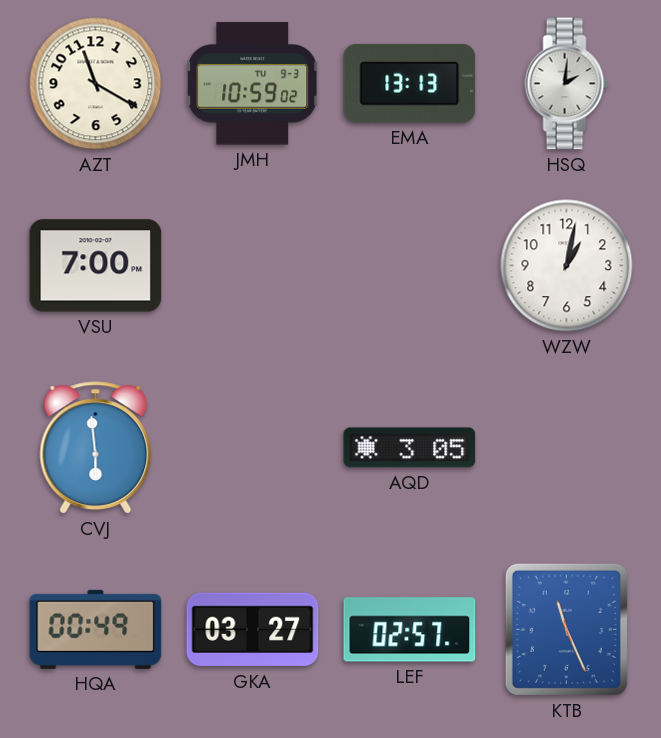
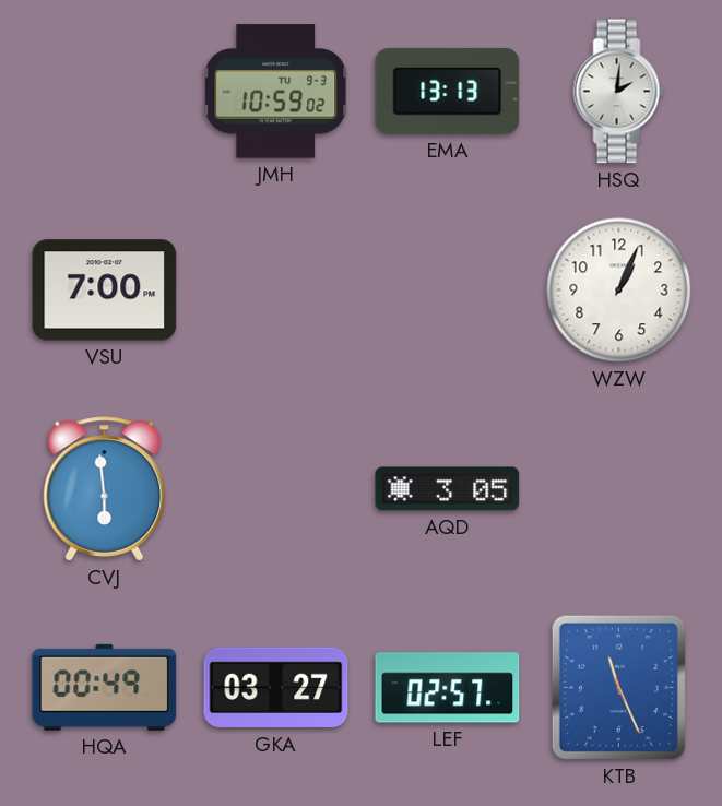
AZT: 11:20 -> none
WZW: 1:02 -> 1:04
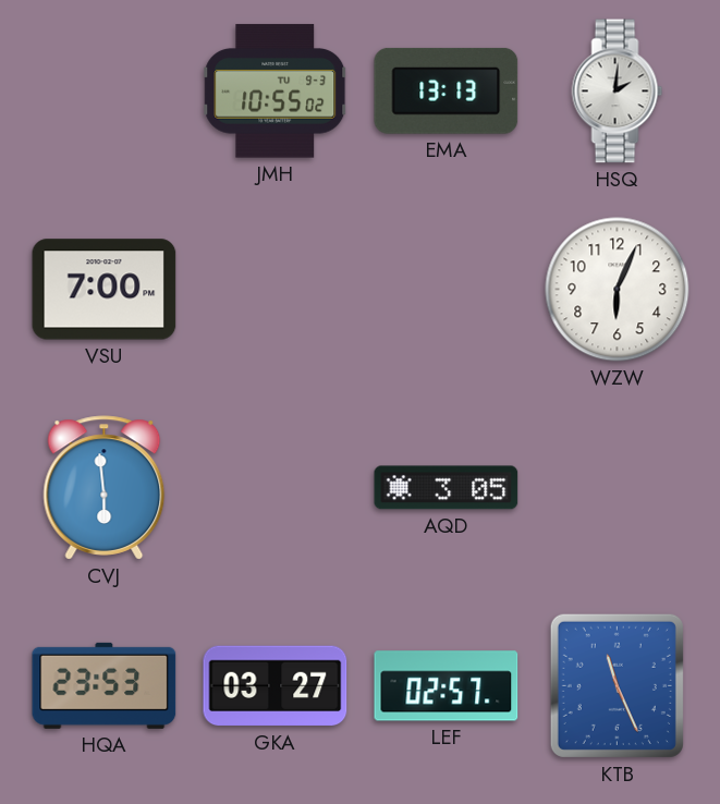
JMH: 10:59 -> 10:55
WZW: 1:04 -> 6:04
HQA: 00:49 -> 23:53
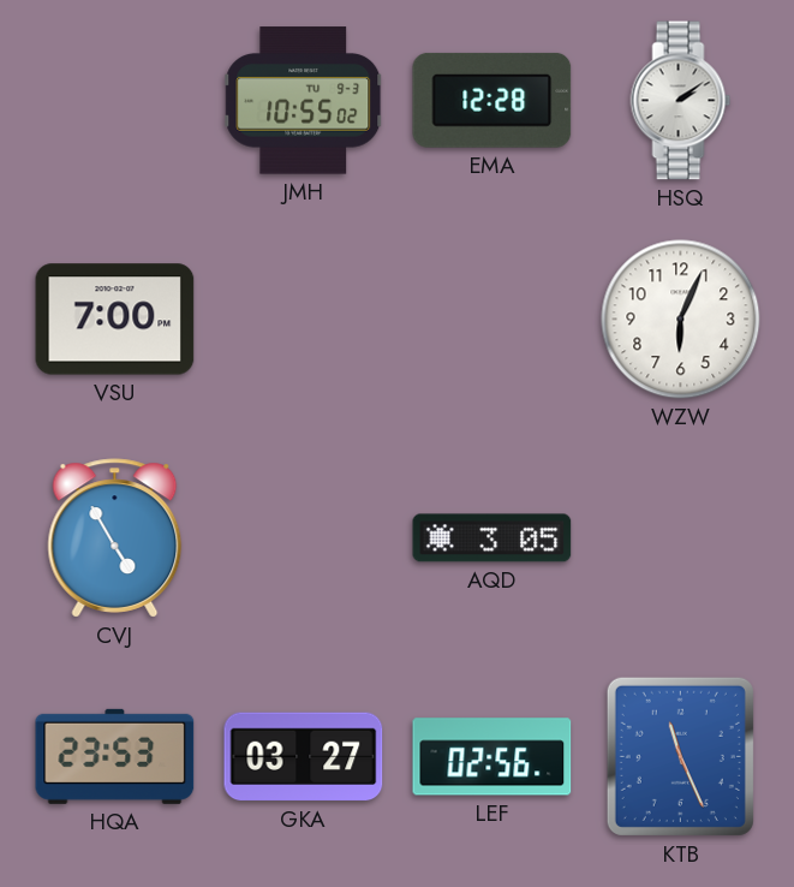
EMA: 13:13 -> 12:28
HSQ: 2:01 -> 2:09
CVJ: 5:59 -> 4:55
LEF: 02:57 -> 02:56
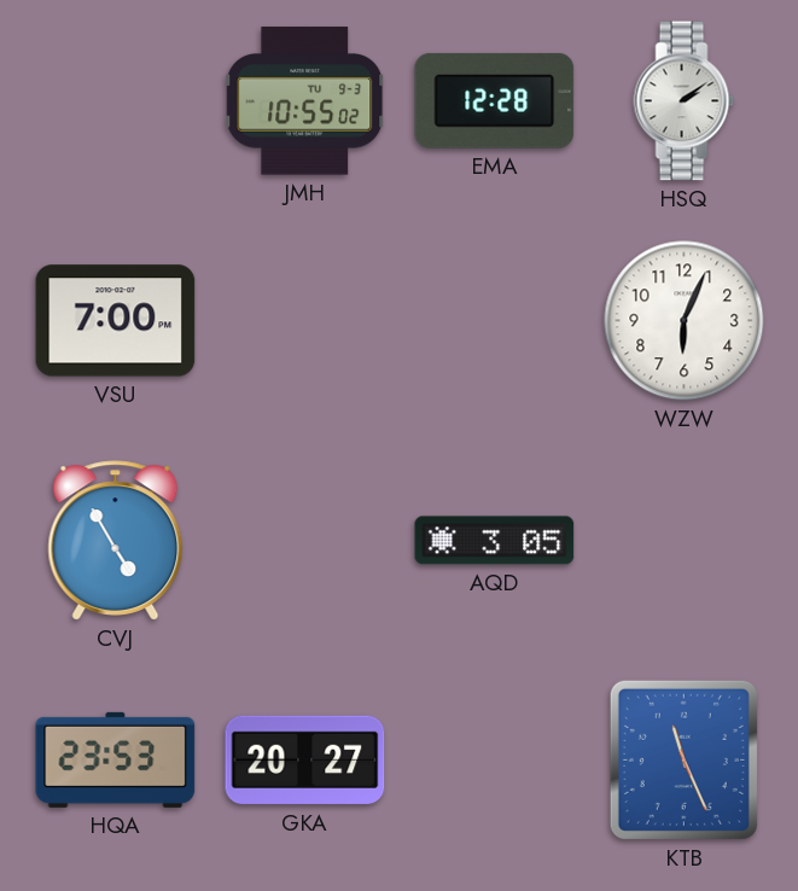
GKA: 03:27 -> 20:27
LEF: 02:56 -> none
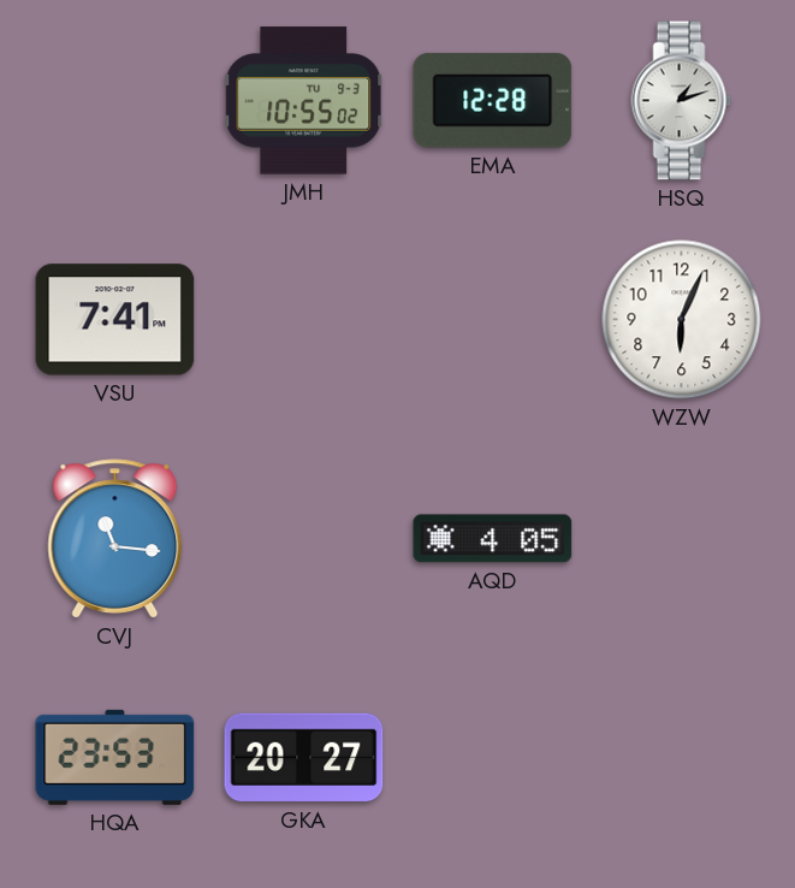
HSQ: 2:09 -> 1:12
VSU: 7:00 -> 7:41
CVJ: 4:55 -> 11:16
AQD: 3:05 -> 4:05
KTB: 11:26 -> none
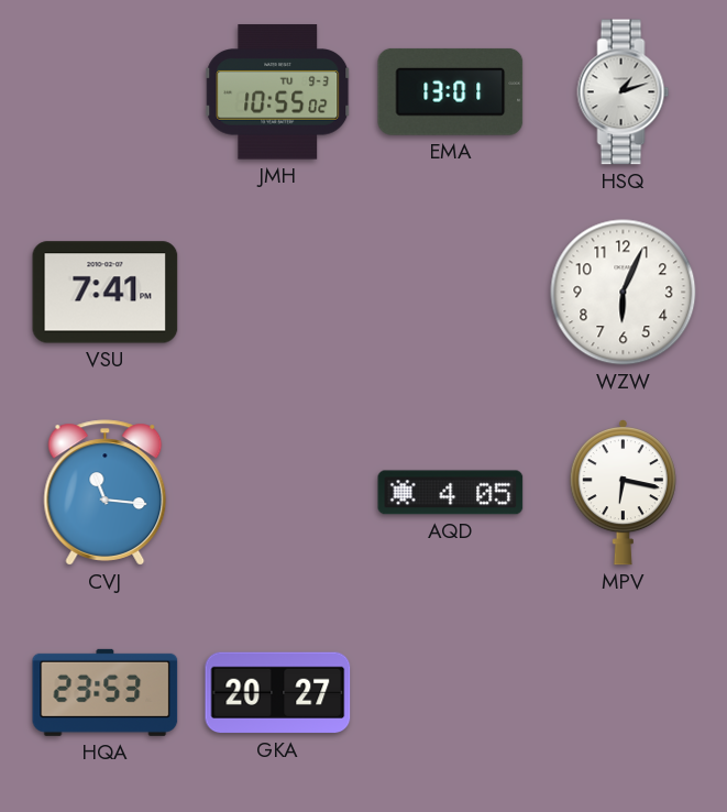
EMA: 12:28 -> 13:01
MPV: none -> 6:17
